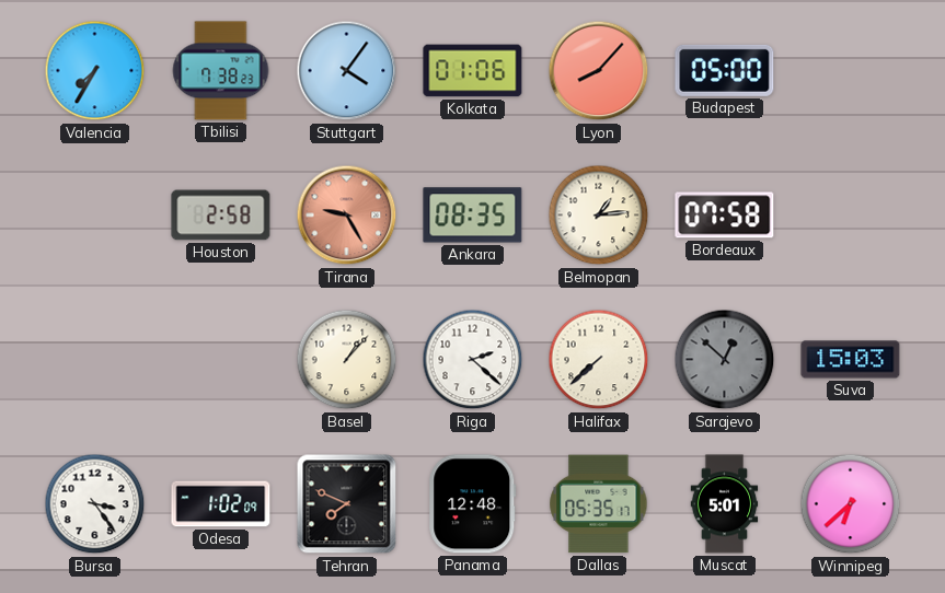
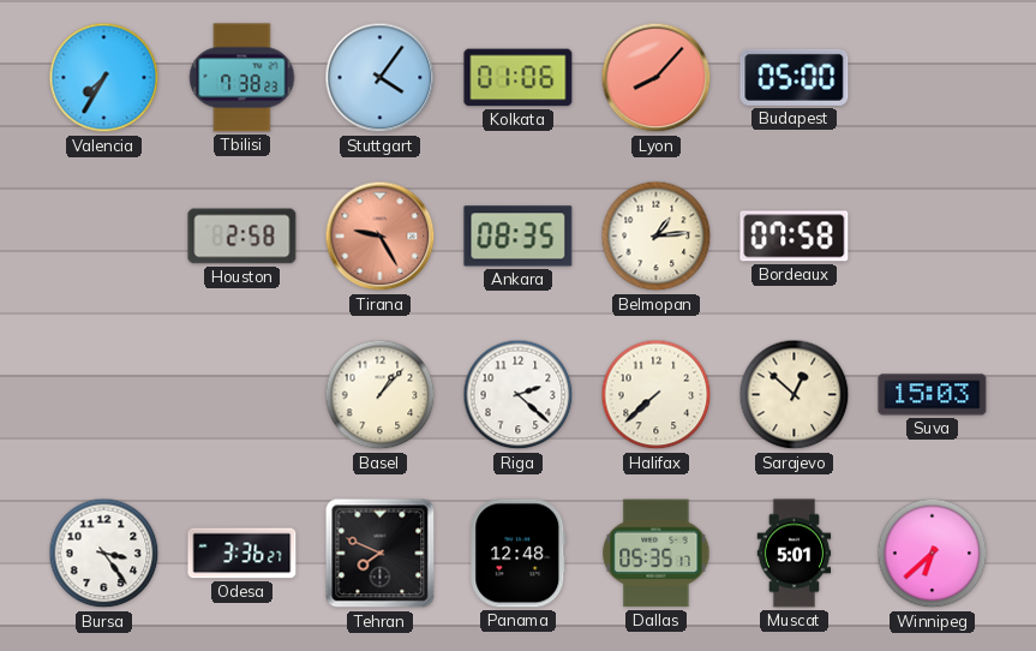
Sarajevo dial: grey -> cream
Odesa: 1:02 -> 3:36
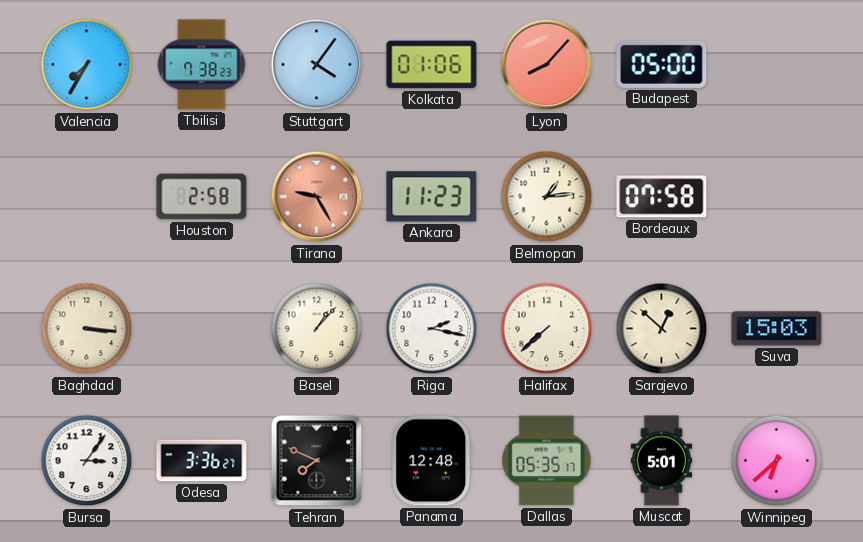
Ankara: 08:35 -> 11:23
Baghdad: none -> 3:16
Riga: 2:22 -> 2:17
Bursa: 3:24 -> 3:06
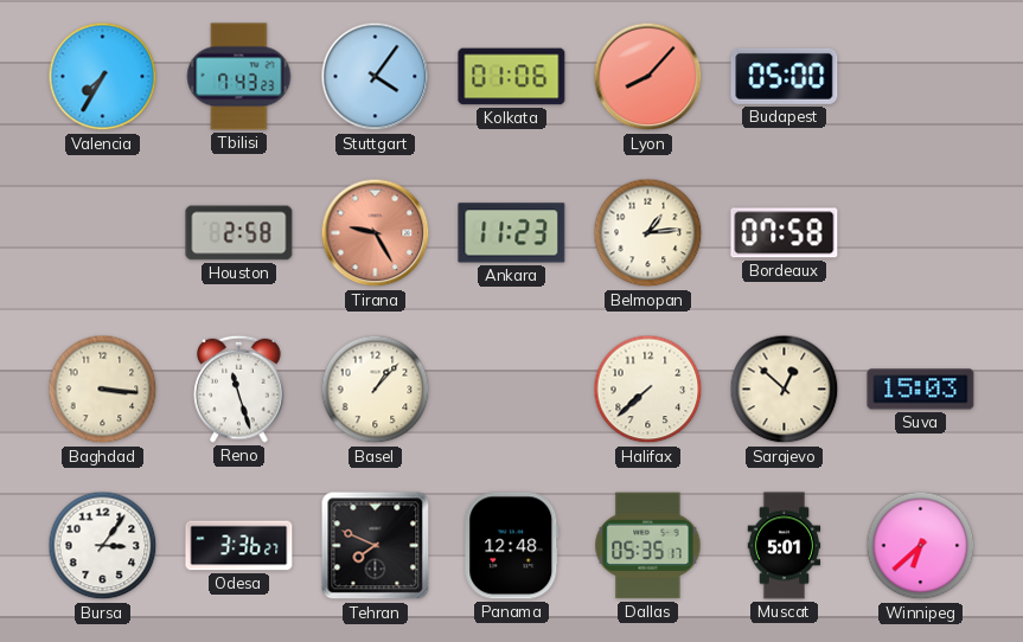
Tbilisi: 7:38 -> 7:43
Reno: none -> 11:27
Riga: 2:17 -> none
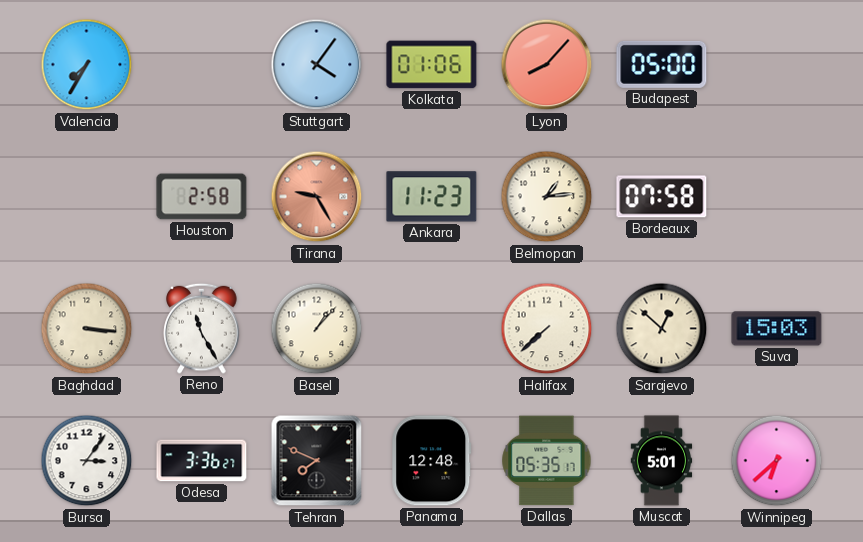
Tbilisi: 7:43 -> none
Reno: 11:27 -> 11:25
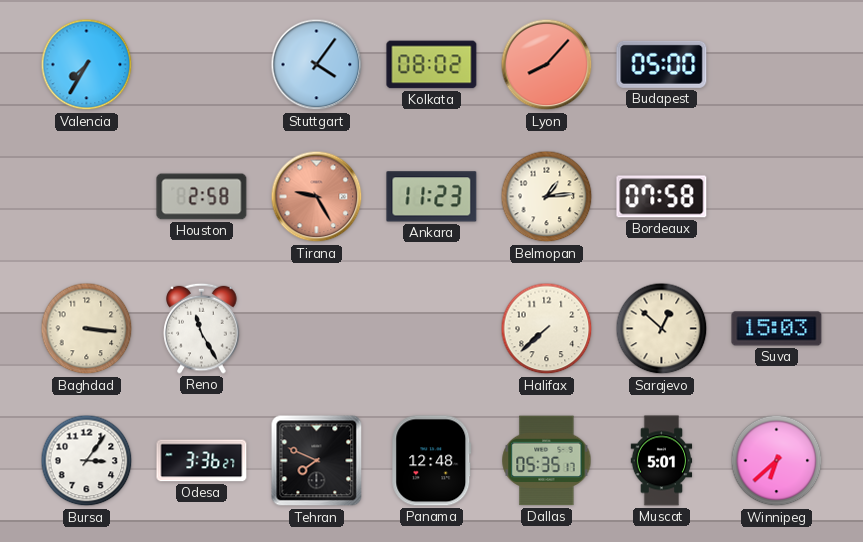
Kolkata: 01:06 -> 08:02
Basel: 1:07 -> none
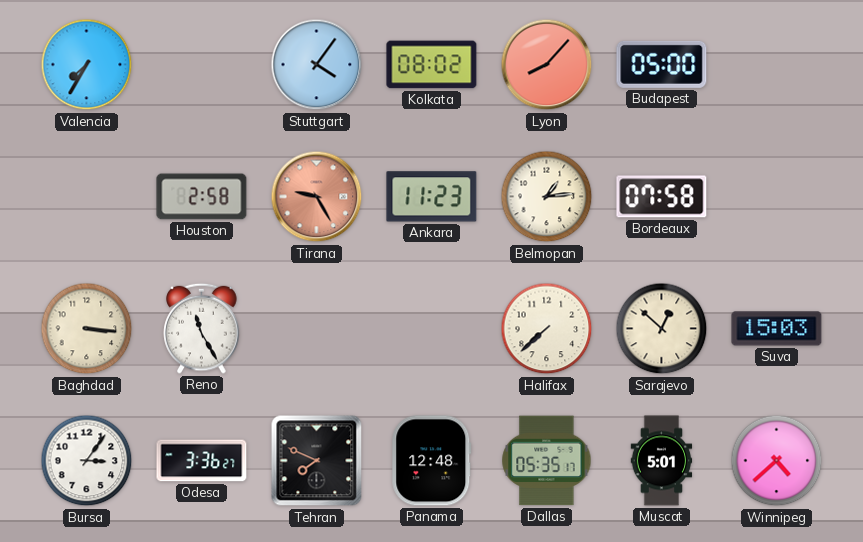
Winnipeg: 6:38 -> 4:38
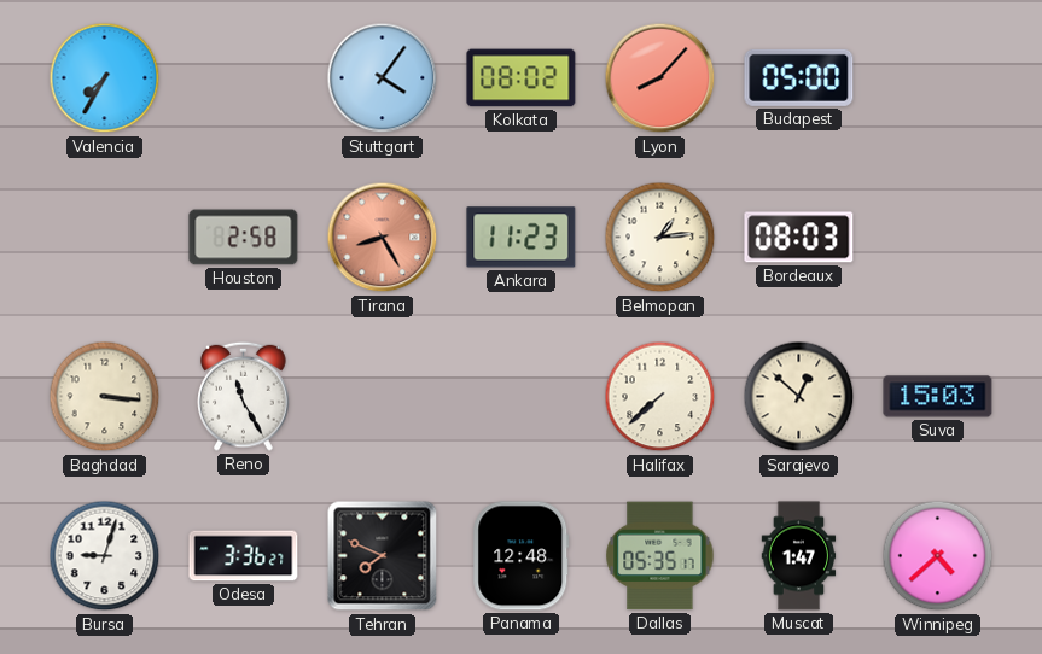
Tirana: 9:25 -> 8:25
Bordeaux: 07:58 -> 08:03
Bursa: 3:06 -> 9:03
Muscat: 5:01 -> 1:47
